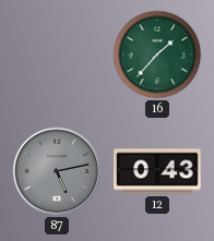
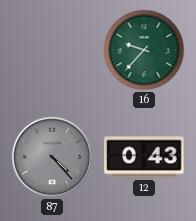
16: 1:37 -> 9:37
87: 5:13 -> 4:23
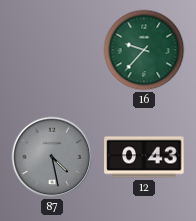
87: 4:23 -> 4:28
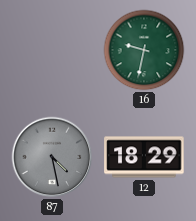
16: 9:37 -> 9:32
12: 0:43 -> 18:29
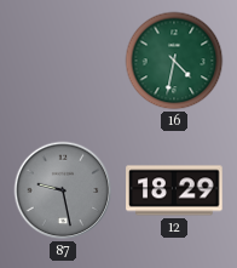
16: 9:32 -> 4:32
87: 4:28 -> 9:28
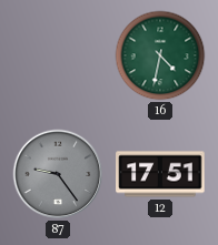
87: 9:28 -> 9:24
12: 18:29 -> 17:51
